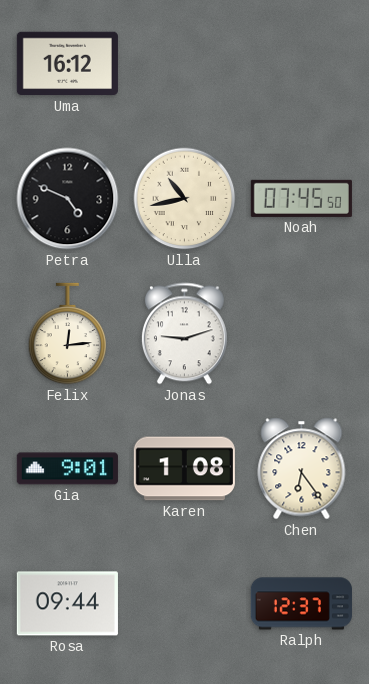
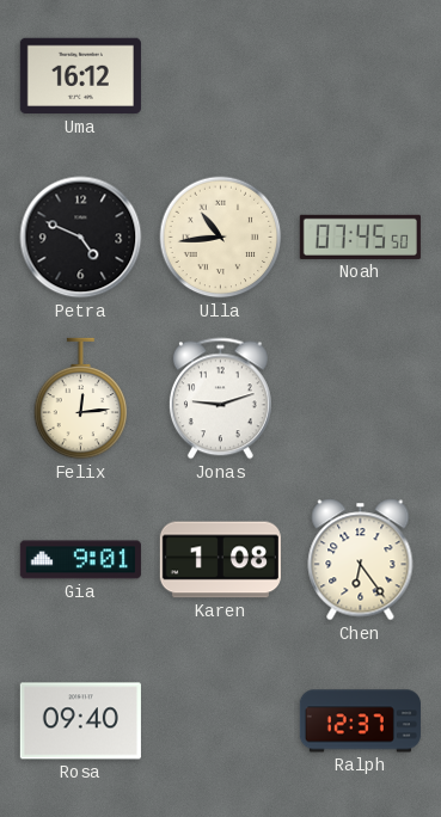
Ulla: 10:43 -> 10:44
Rosa: 09:44 -> 09:40
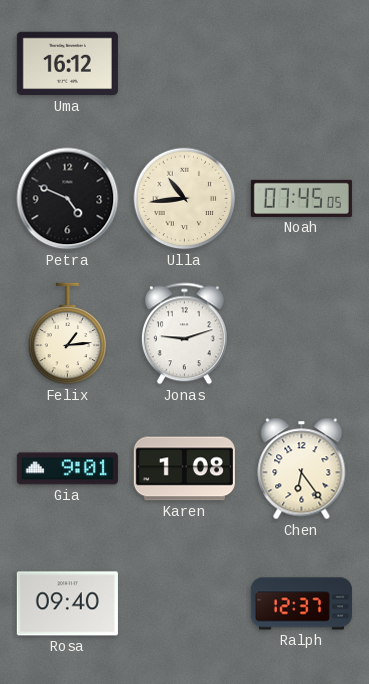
Noah: 07:45:50 -> 07:45:05
Felix: 12:14 -> 1:14
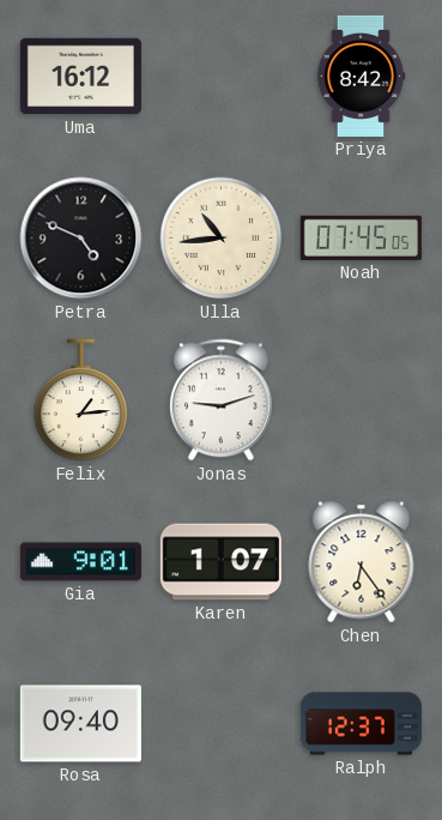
Priya: none -> 8:42
Karen: 1:08 -> 1:07
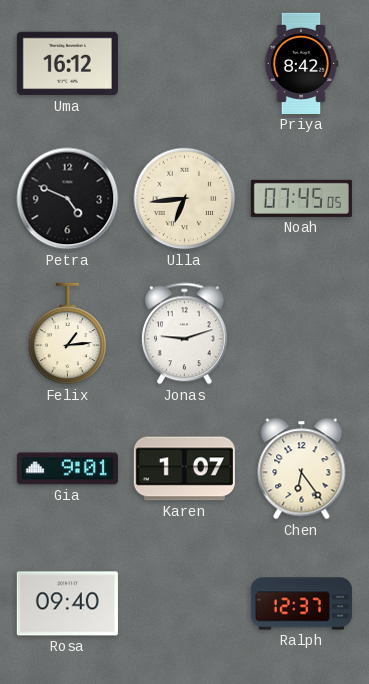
Ulla: 10:44 -> 6:44
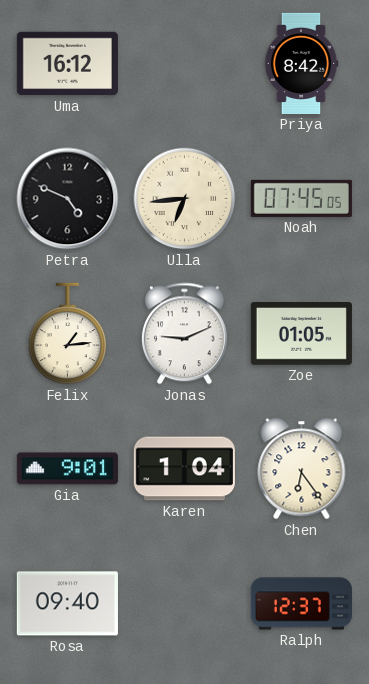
Jonas: 9:12 -> 9:11
Zoe: none -> 01:05
Karen: 1:07 -> 1:04
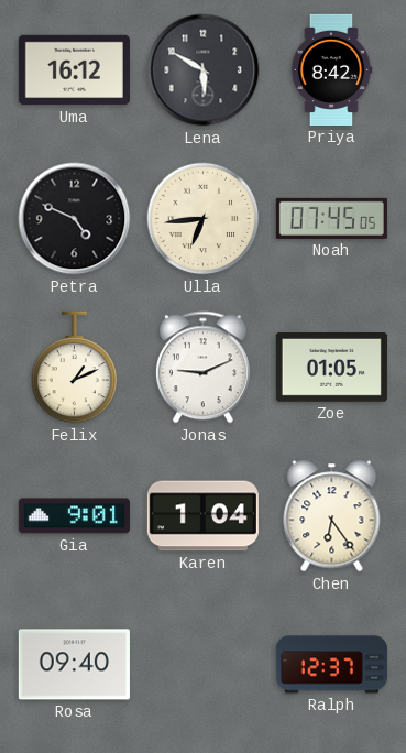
Lena: none -> 5:50
Felix: 1:14 -> 1:11
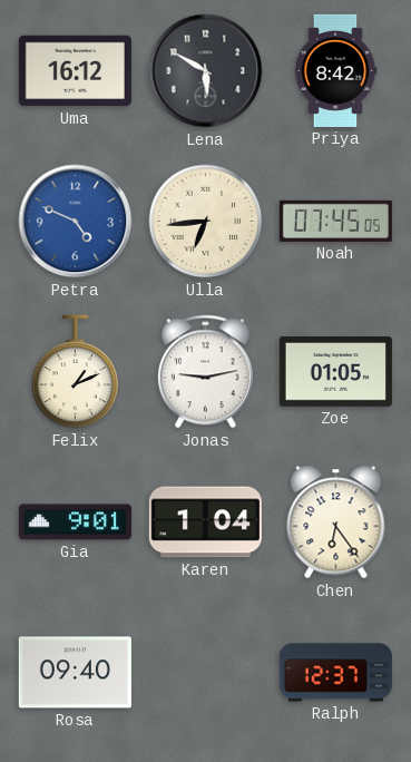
Petra dial: black -> blue
Jonas: 9:11 -> 9:13
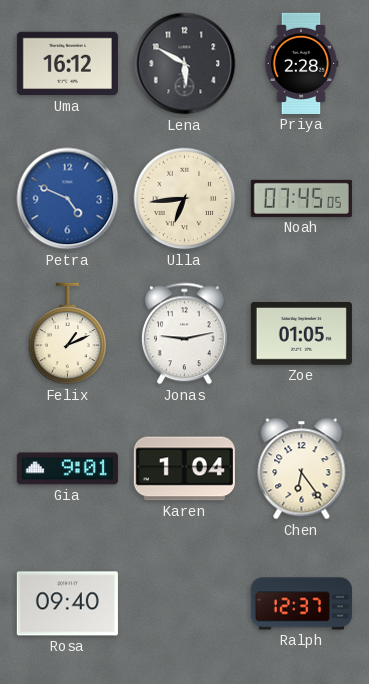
Priya: 8:42 -> 2:28
